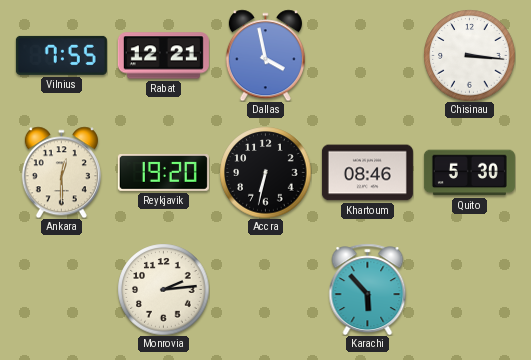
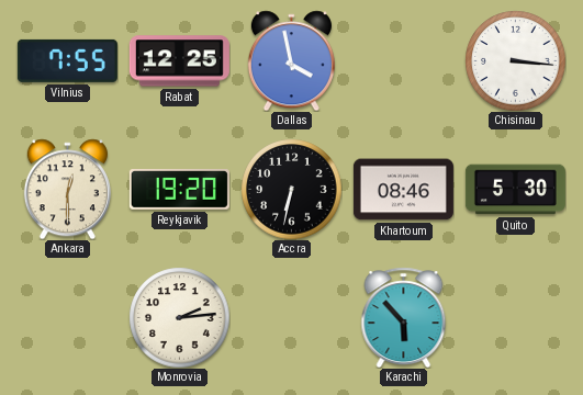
Rabat: 12:21 -> 12:25
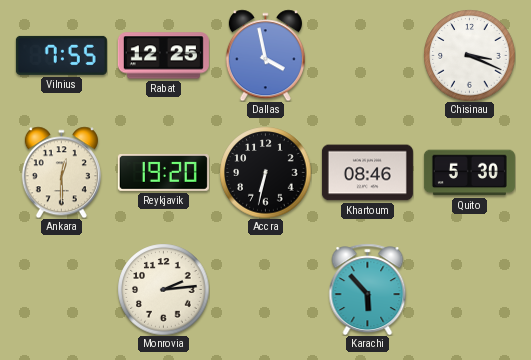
Chisinau: 3:16 -> 3:19
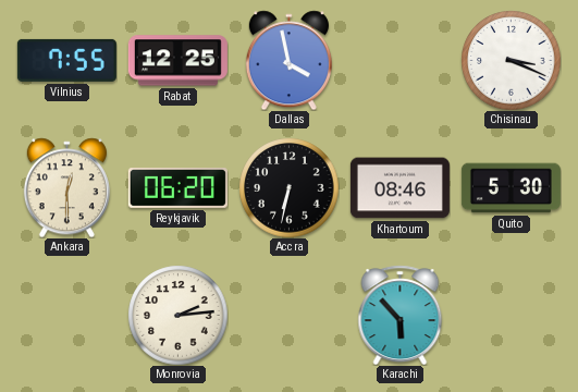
Reykjavik: 19:20 -> 06:20
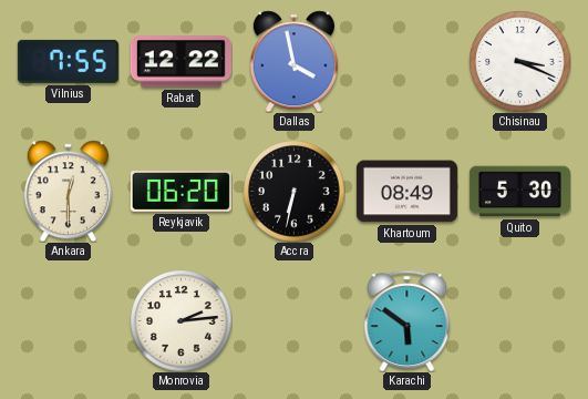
Rabat: 12:25 -> 12:22
Khartoum: 08:46 -> 08:49
Karachi: 5:53 -> 5:51
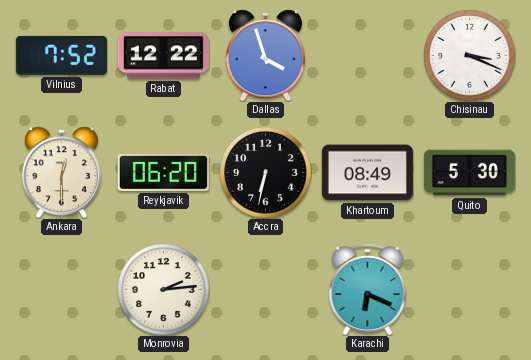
Vilnius: 7:55 -> 7:52
Dallas: 3:58 -> 3:57
Karachi: 5:51 -> 6:19
